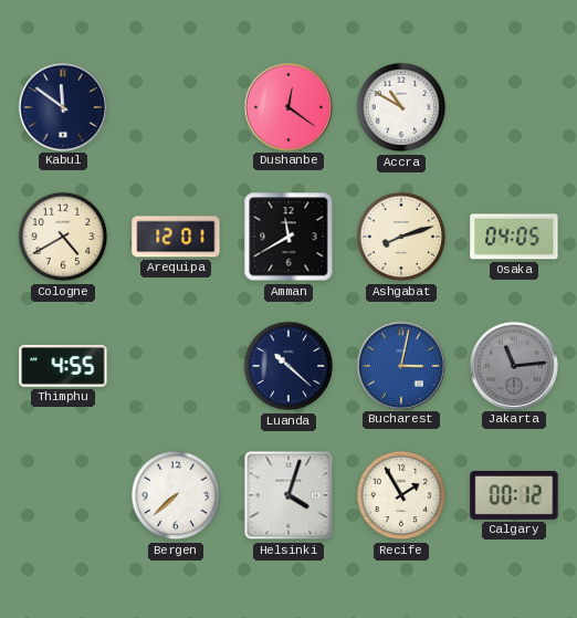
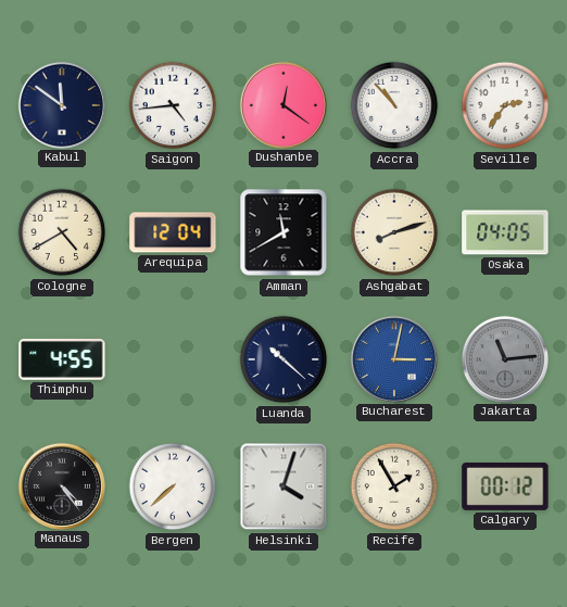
Saigon: none -> 4:44
Accra: 10:50 -> 10:53
Seville: none -> 2:36
Arequipa: 12:01 -> 12:04
Manaus: none -> 4:24
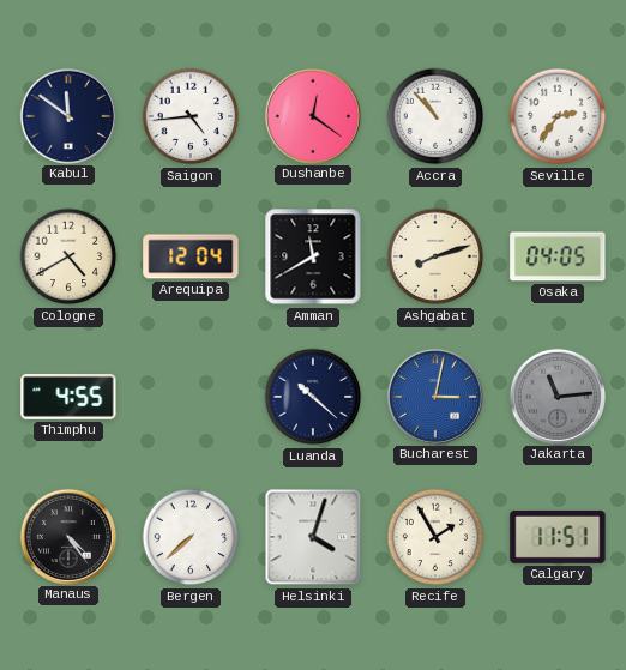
Calgary: 00:12 -> 11:51
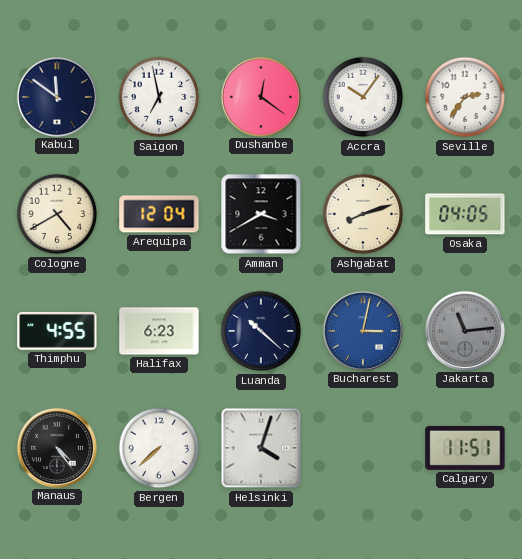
Saigon: 4:44 -> 6:58
Accra: 10:53 -> 10:06
Amman: 11:40 -> 3:40
Halifax: none -> 6:23
Recife: 1:55 -> none
